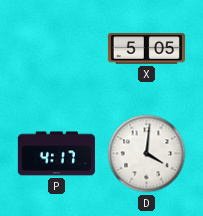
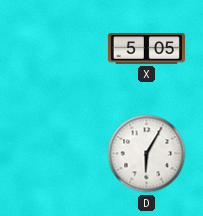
P: 4:17 -> none
D: 4:01 -> 6:05
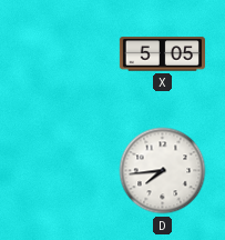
D: 6:05 -> 7:44
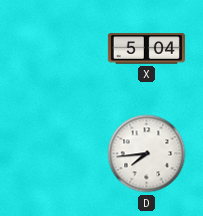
X: 5:05 -> 5:04
